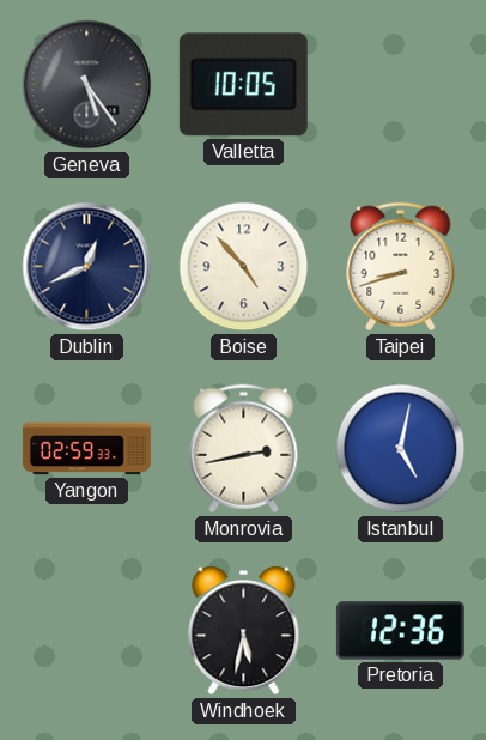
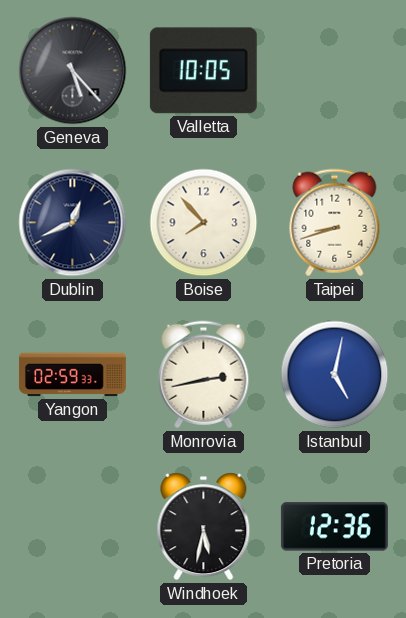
Geneva: 5:24 -> 5:23
Boise: 4:53 -> 7:53
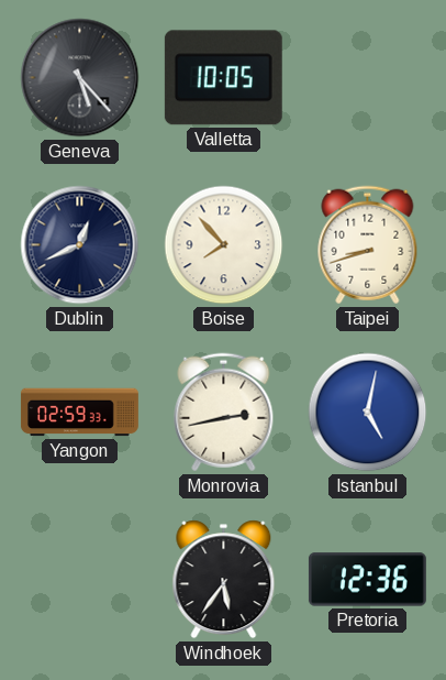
Windhoek: 5:32 -> 5:36
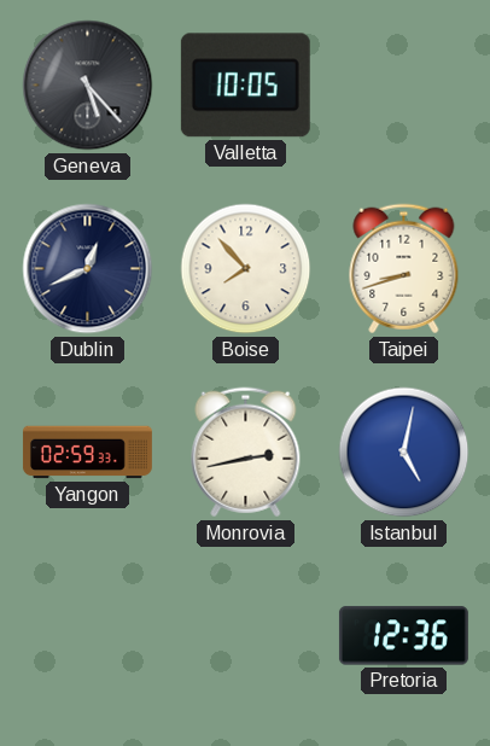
Windhoek: 5:36 -> none
